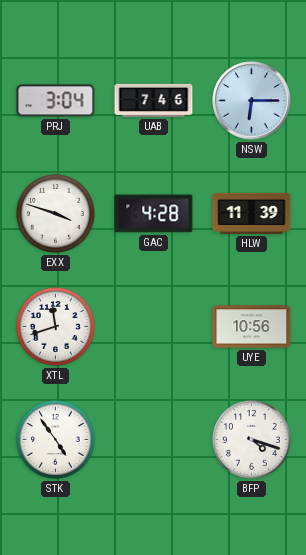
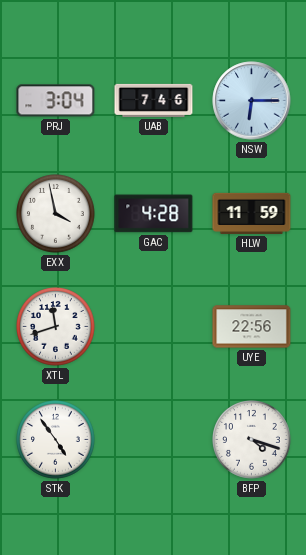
EXX: 3:48 -> 3:58
HLW: 11:39 -> 11:59
UYE: 10:56 -> 22:56
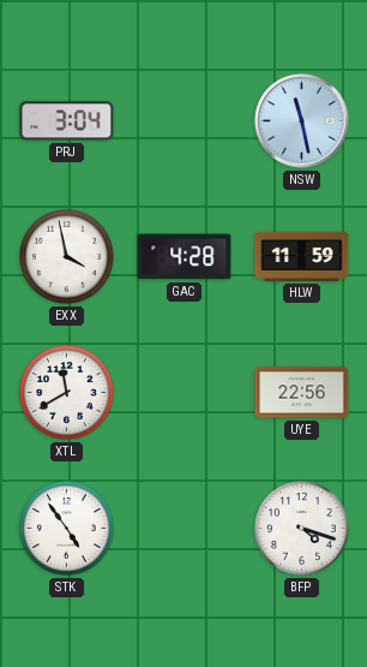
UAB: 7:46 -> none
NSW: 6:15 -> 11:28
XTL: 11:42 -> 11:40
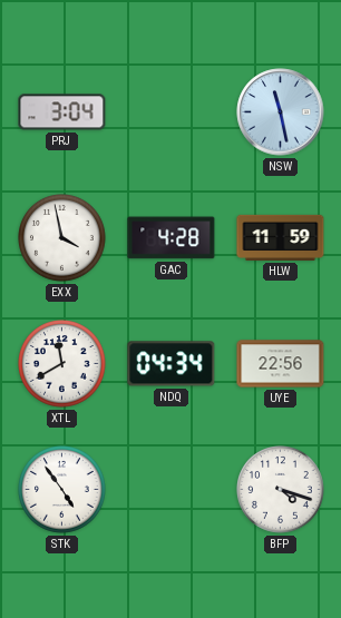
NDQ: none -> 04:34
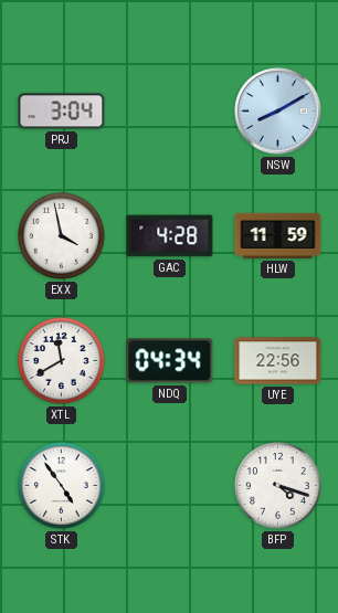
NSW: 11:28 -> 8:10
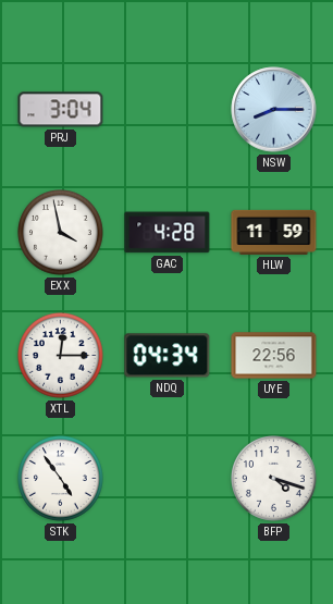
NSW: 8:10 -> 8:15
XTL: 11:40 -> 12:15
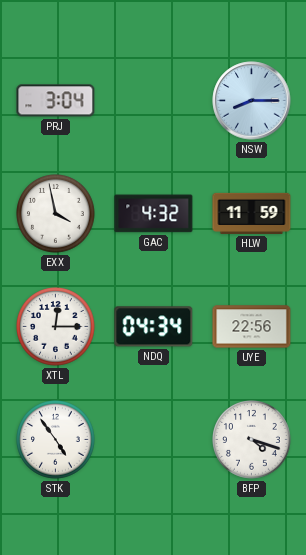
GAC: 4:28 -> 4:32
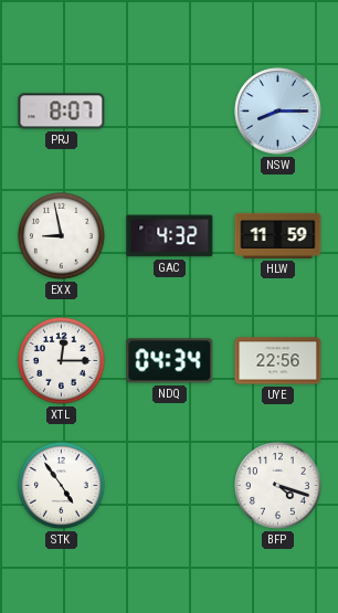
PRJ: 3:04 -> 8:07
EXX: 3:58 -> 8:58
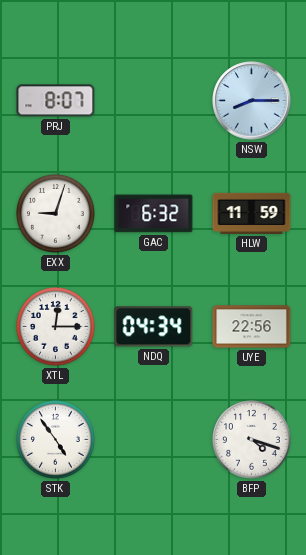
EXX: 8:58 -> 9:03
GAC: 4:32 -> 6:32
